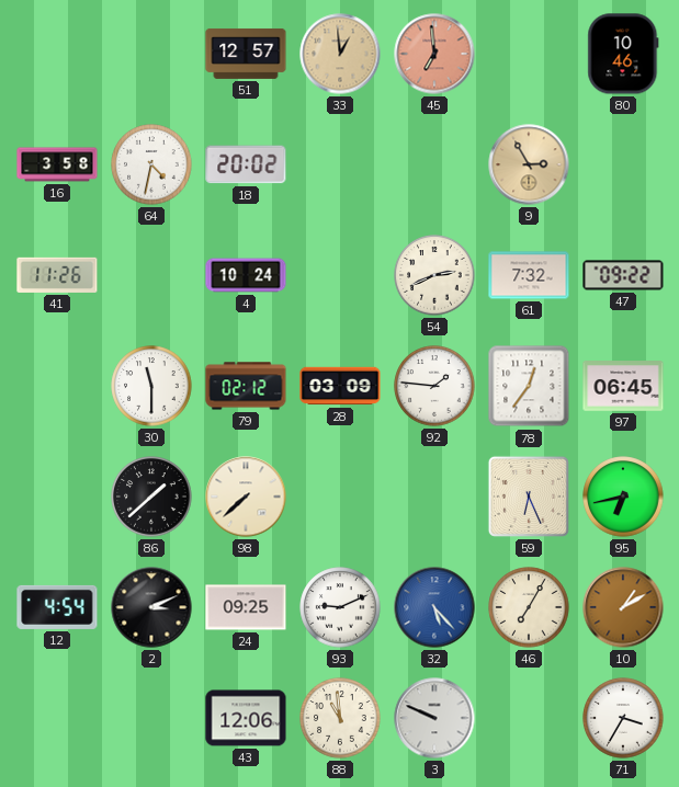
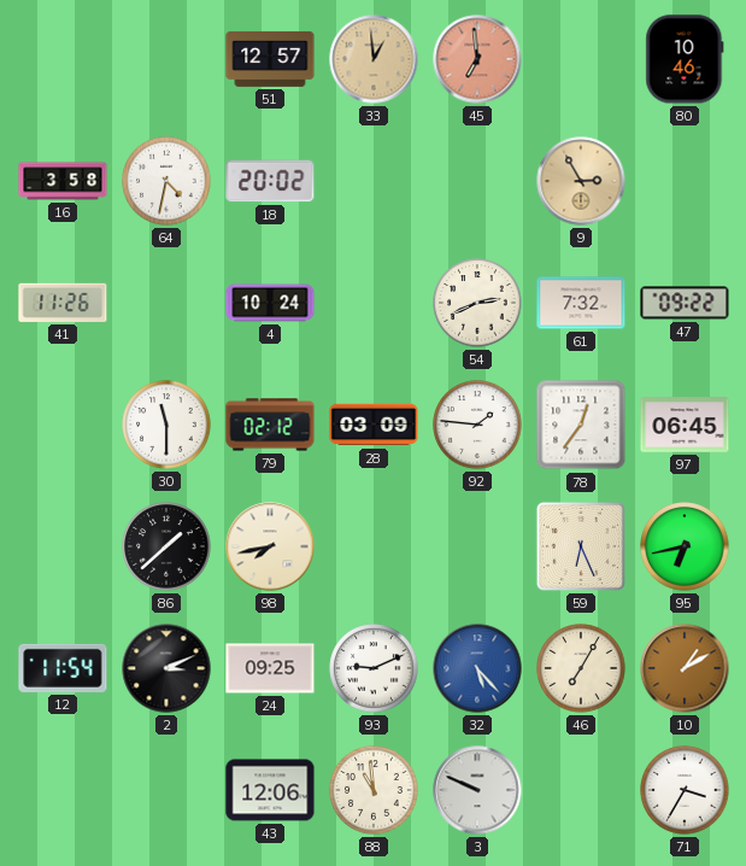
98: 7:38 -> 7:43
12: 4:54 -> 11:54
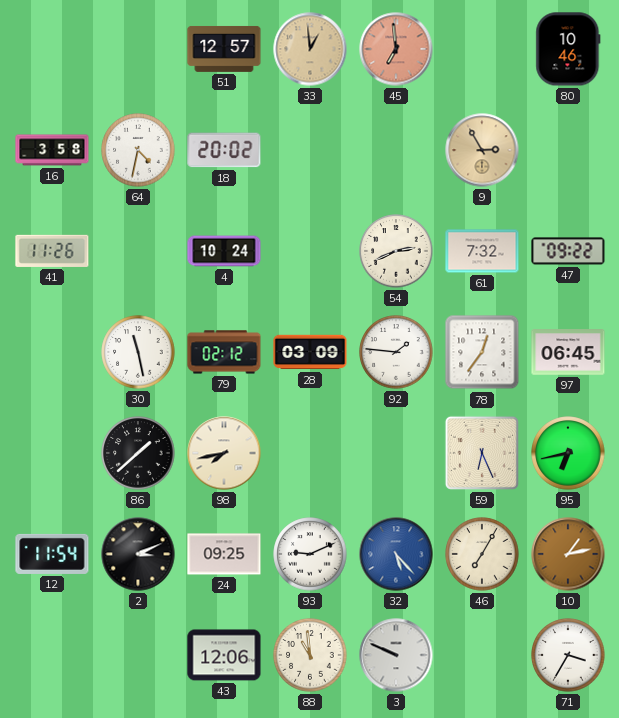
30: 11:30 -> 11:28
10: 1:10 -> 1:13
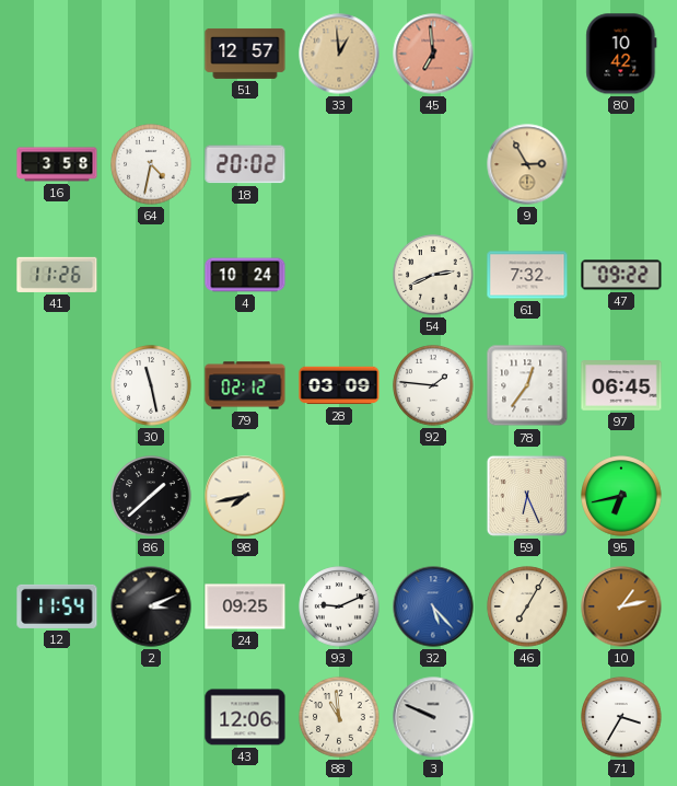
80: 10:46 -> 10:42
